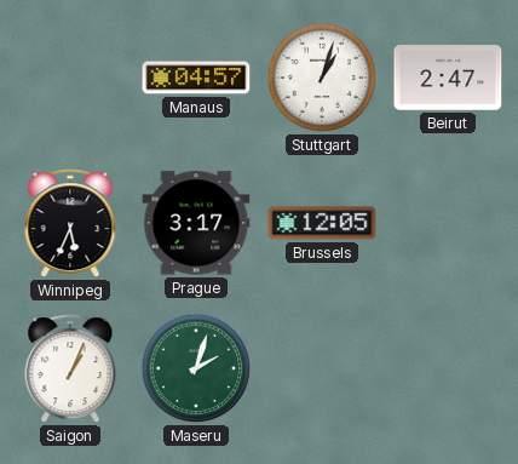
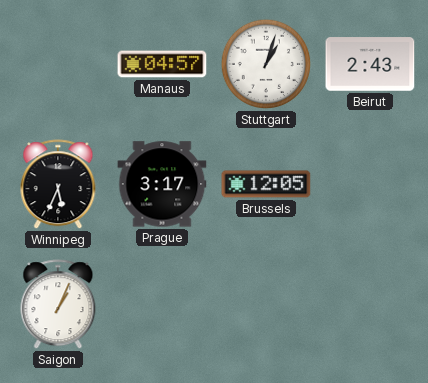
Beirut: 2:47 -> 2:43
Maseru: 2:03 -> none
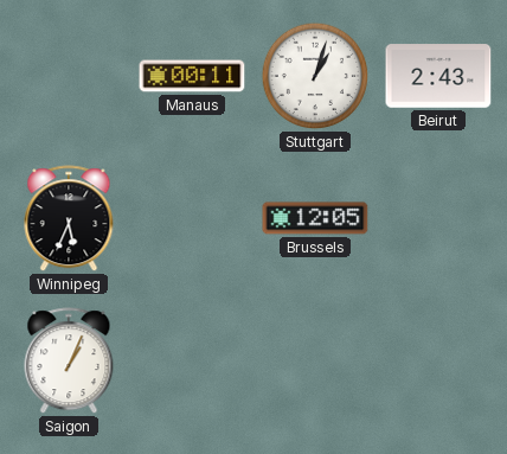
Manaus: 04:57 -> 00:11
Prague: 3:17 -> none
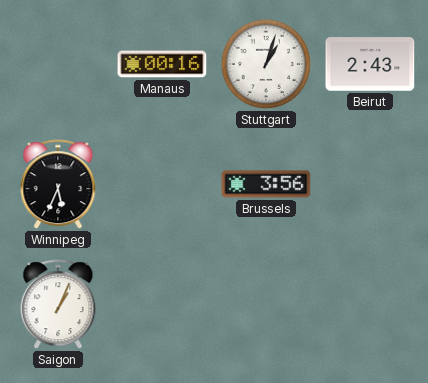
Manaus: 00:11 -> 00:16
Brussels: 12:05 -> 3:56
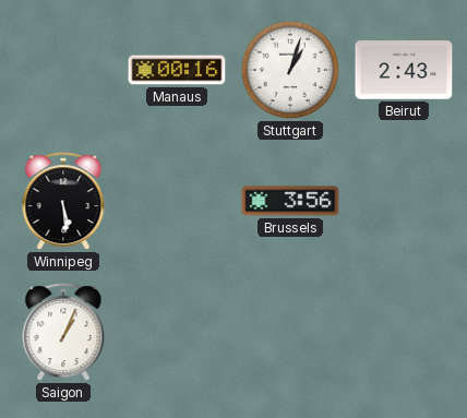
Winnipeg: 5:34 -> 5:29
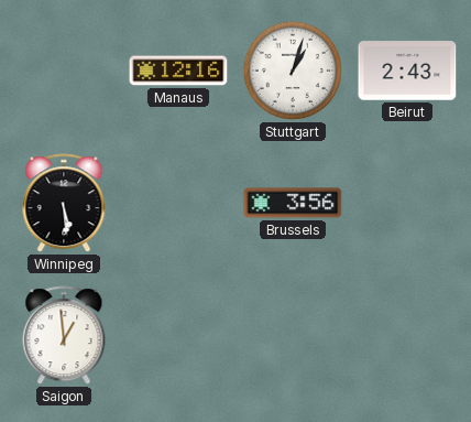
Manaus: 00:16 -> 12:16
Saigon: 1:04 -> 12:59
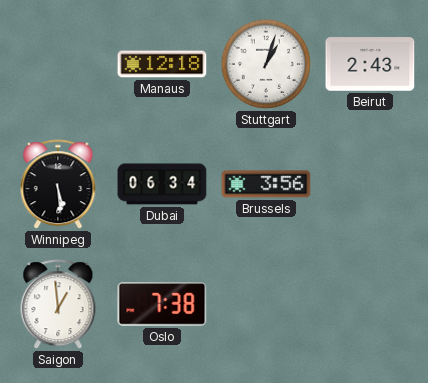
Manaus: 12:16 -> 12:18
Dubai: none -> 06:34
Oslo: none -> 7:38
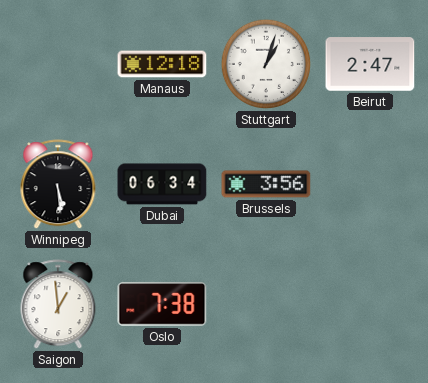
Beirut: 2:43 -> 2:47
